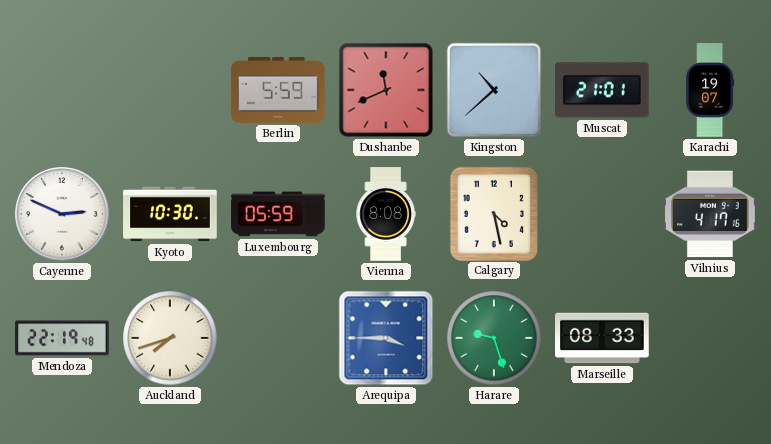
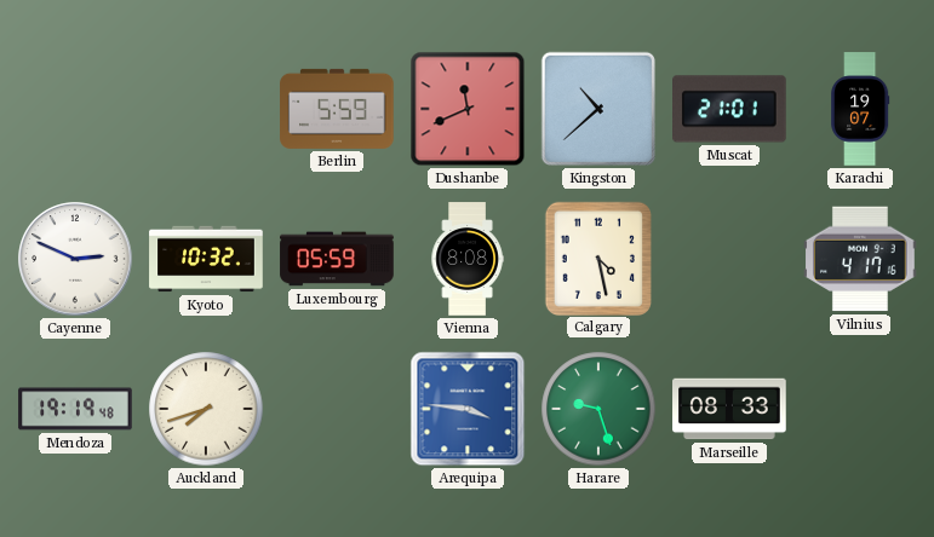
Kyoto: 10:30 -> 10:32
Mendoza: 22:19 -> 19:19
Arequipa: 3:45 -> 3:46
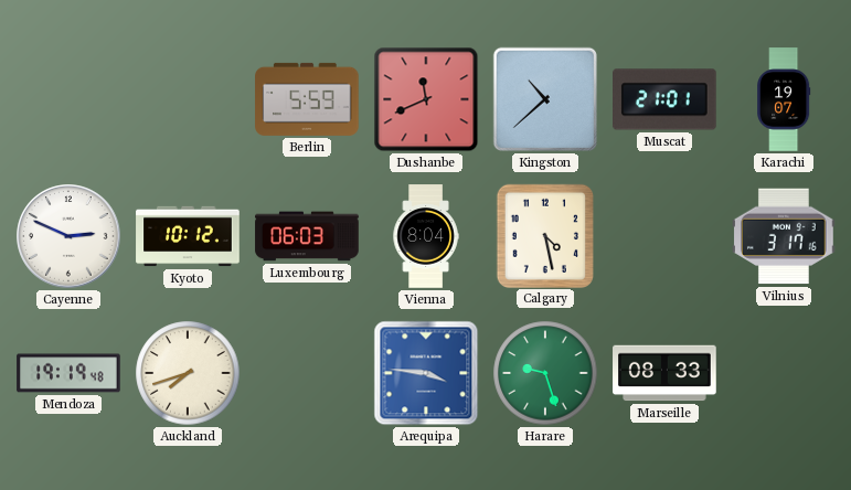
Kyoto: 10:32 -> 10:12
Luxembourg: 05:59 -> 06:03
Vienna: 8:08 -> 8:04
Vilnius: 4:17 -> 3:17
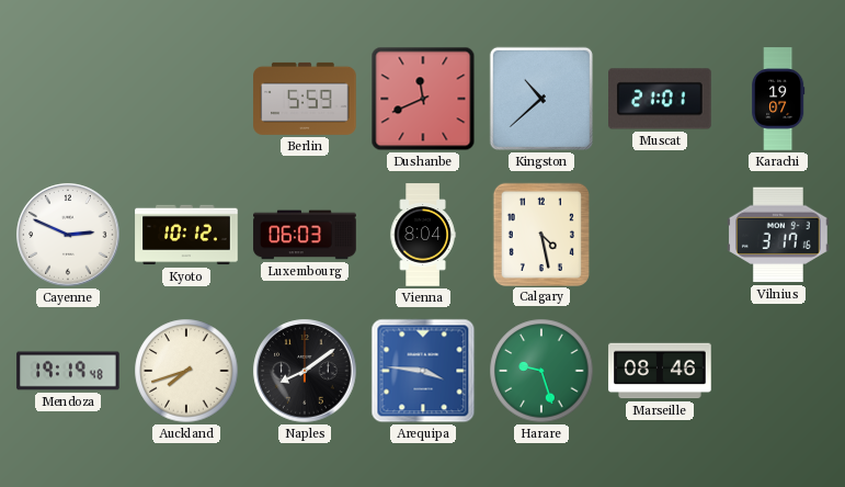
Naples: none -> 8:09
Marseille: 08:33 -> 08:46
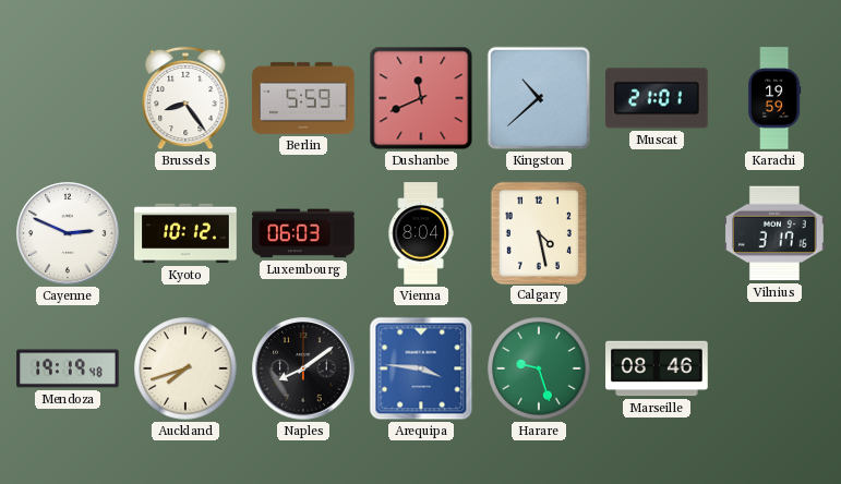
Brussels: none -> 8:24
Karachi: 19:07 -> 19:59
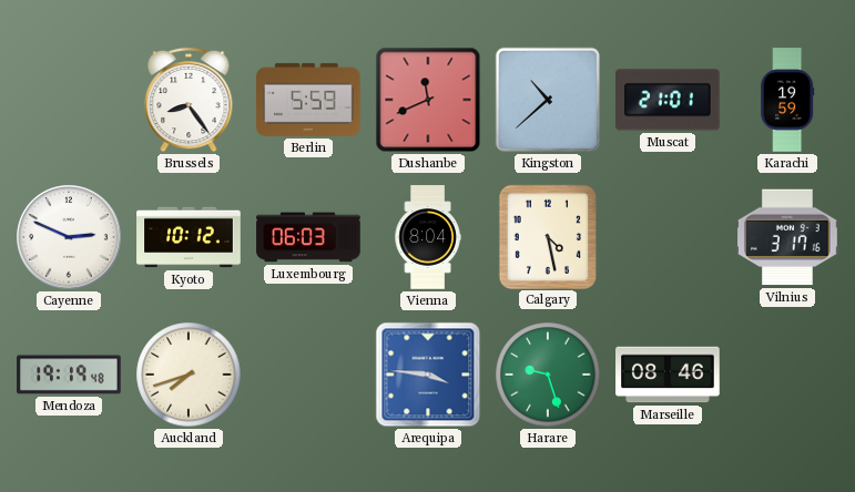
Naples: 8:09 -> none
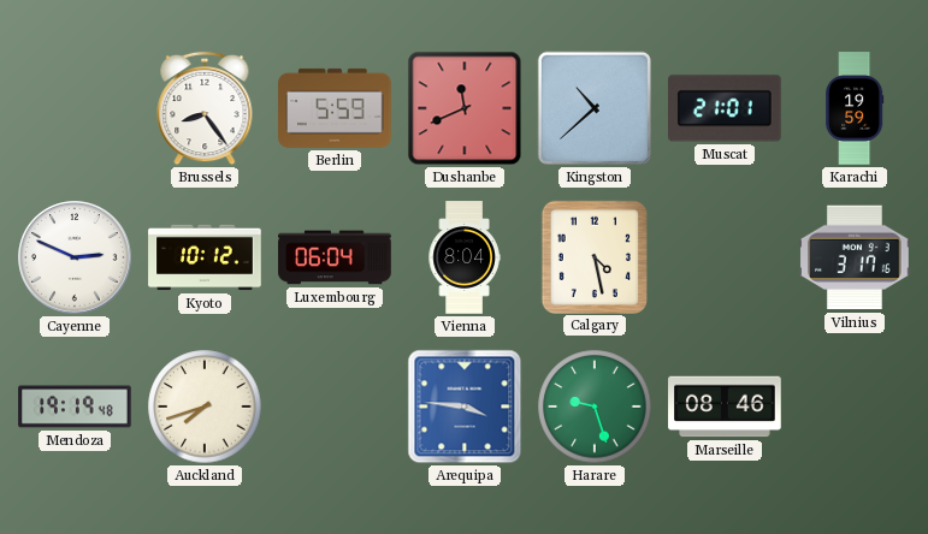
Luxembourg: 06:03 -> 06:04
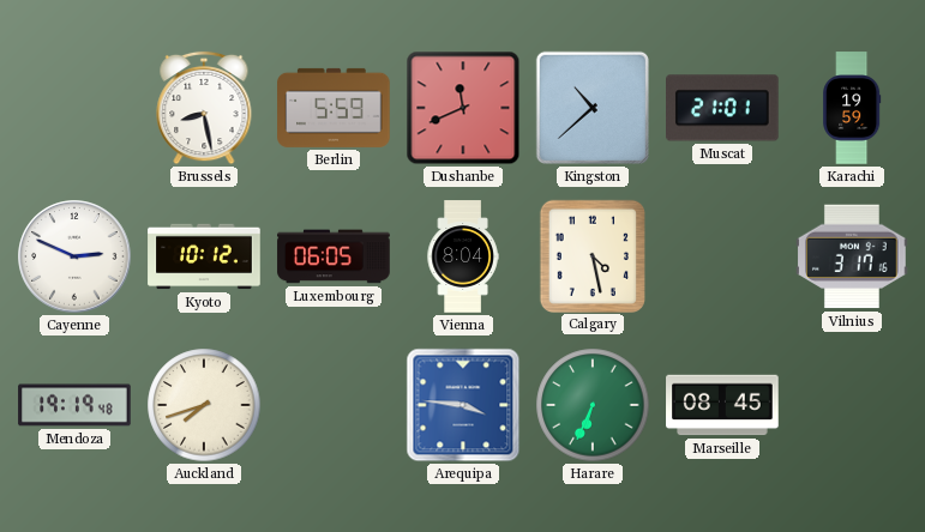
Brussels: 8:24 -> 8:28
Luxembourg: 06:04 -> 06:05
Harare: 9:27 -> 6:34
Marseille: 08:46 -> 08:45
